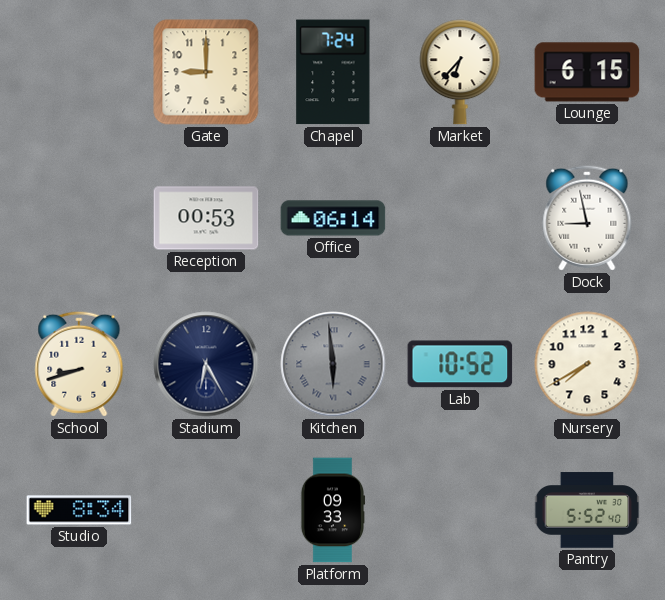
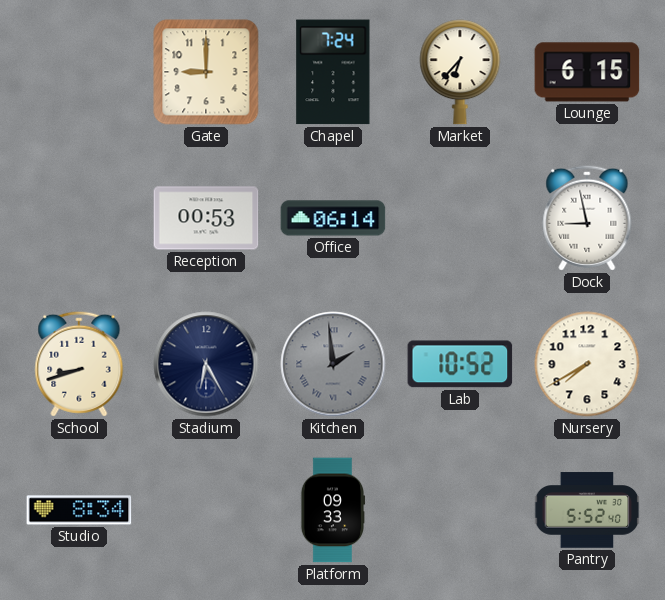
Kitchen: 5:59 -> 1:59
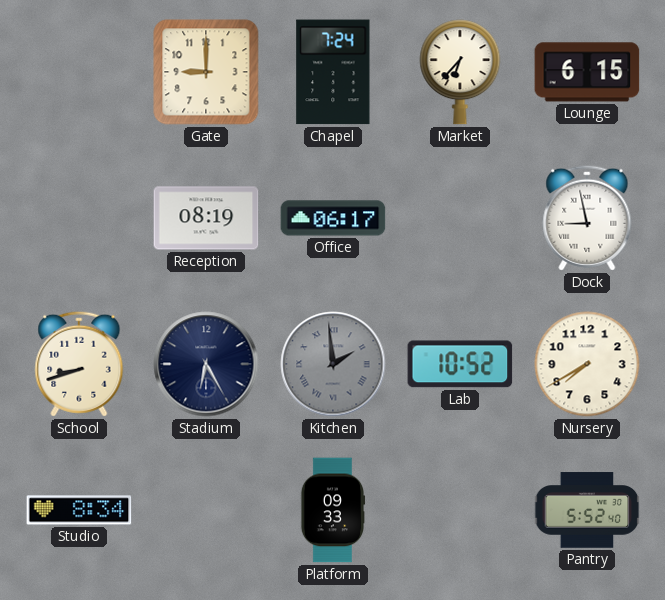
Reception: 00:53 -> 08:19
Office: 06:14 -> 06:17
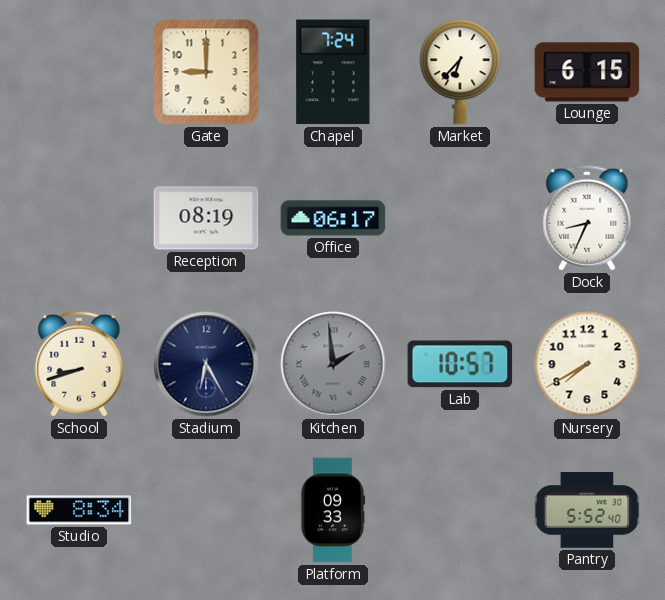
Dock: 8:58 -> 8:34
Lab: 10:52 -> 10:57
